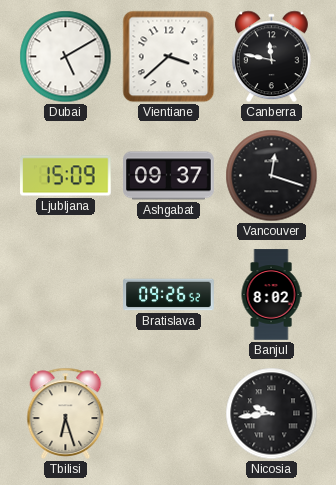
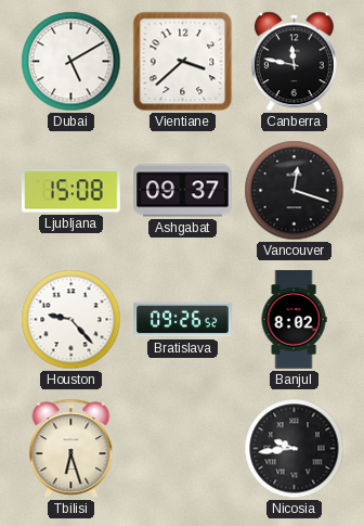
Ljubljana: 15:09 -> 15:08
Houston: none -> 9:23
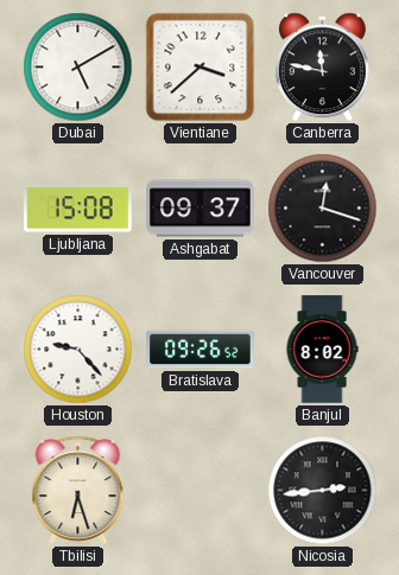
Nicosia: 9:44 -> 2:44
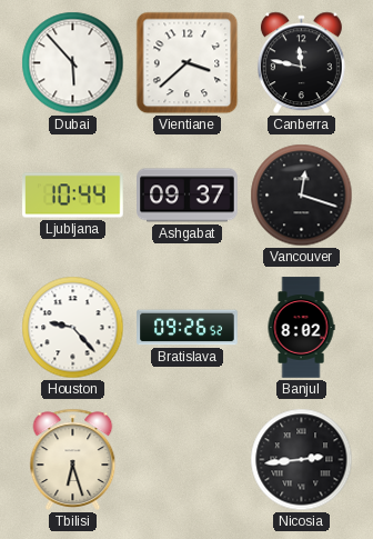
Dubai: 5:10 -> 5:53
Ljubljana: 15:08 -> 10:44
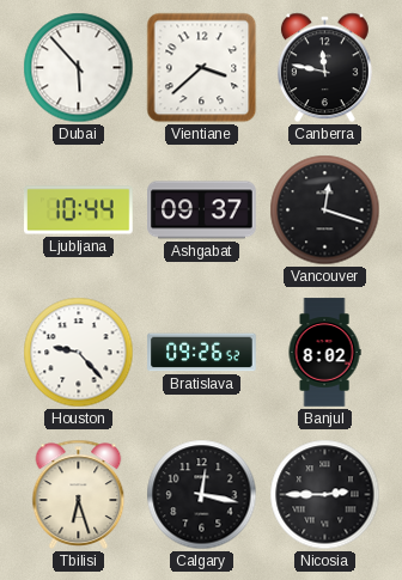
Calgary: none -> 12:17
Nicosia: 2:44 -> 2:45
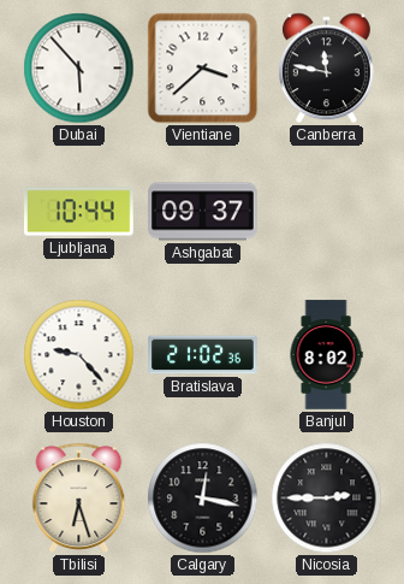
Vancouver: 12:18 -> none
Bratislava: 09:26 -> 21:02
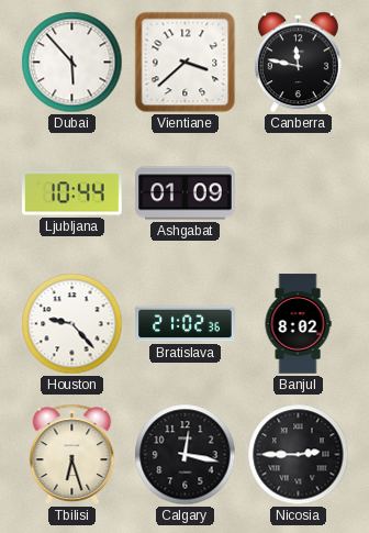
Ashgabat: 09:37 -> 01:09
